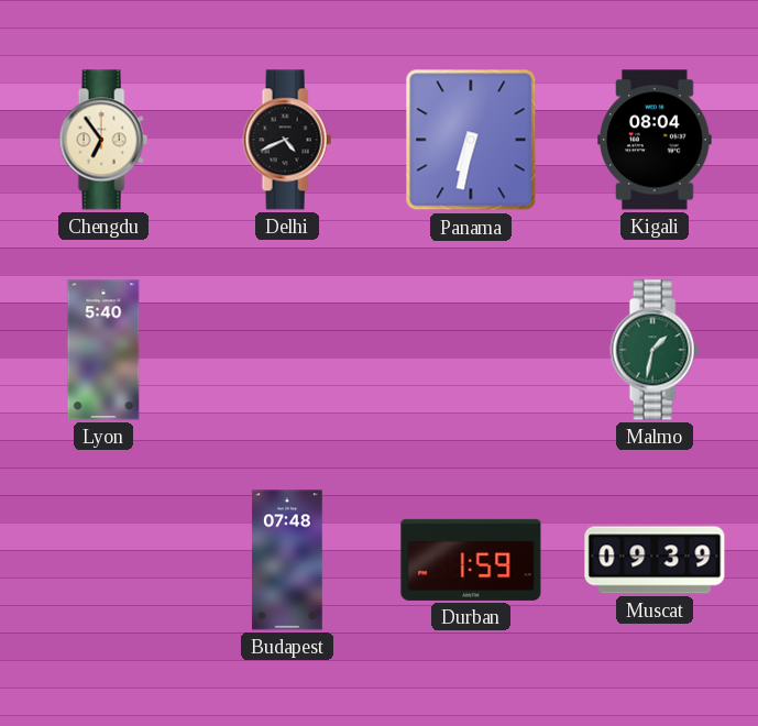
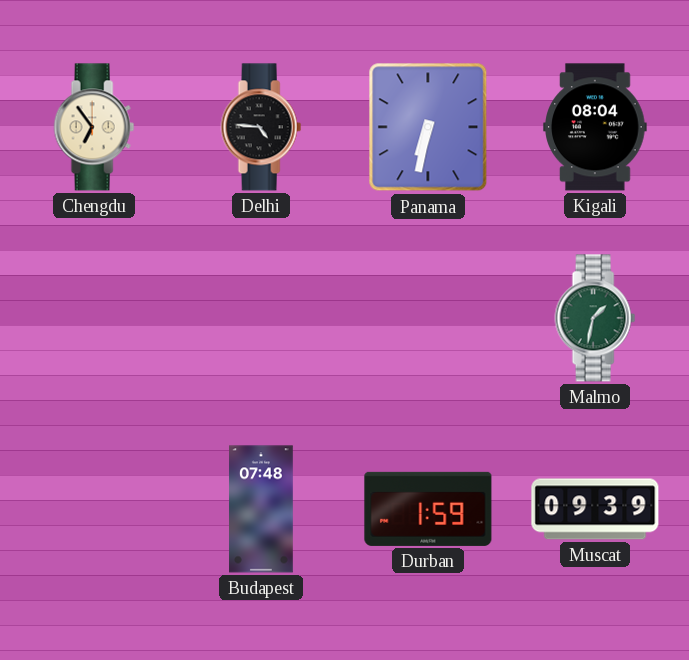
Delhi: 4:41 -> 4:46
Lyon: 5:40 -> none
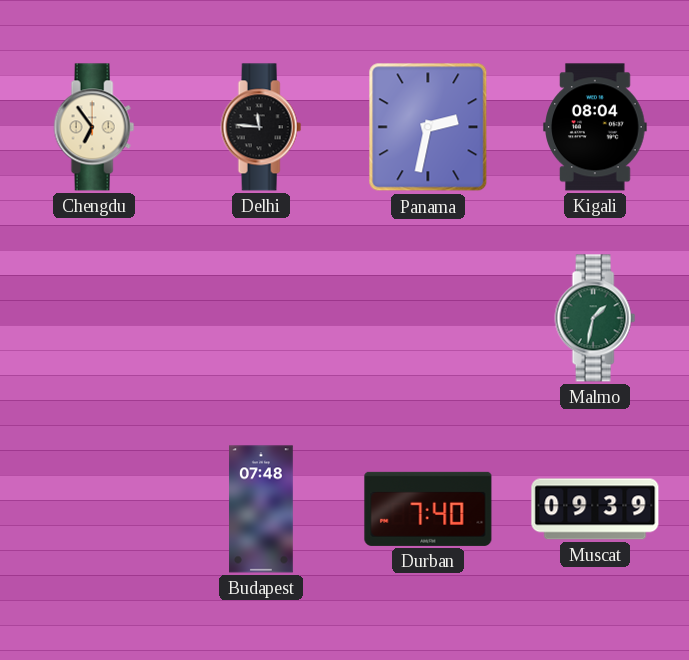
Delhi: 4:46 -> 11:46
Panama: 6:32 -> 2:32
Durban: 1:59 -> 7:40
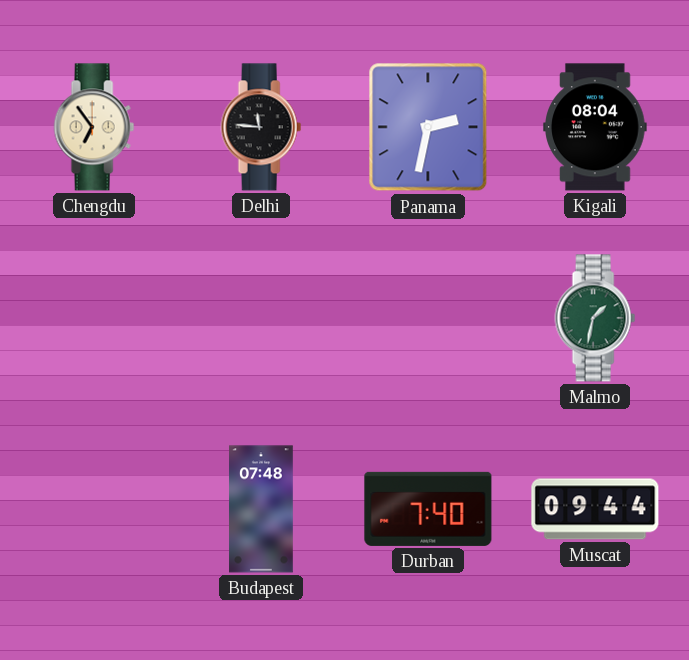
Muscat: 09:39 -> 09:44
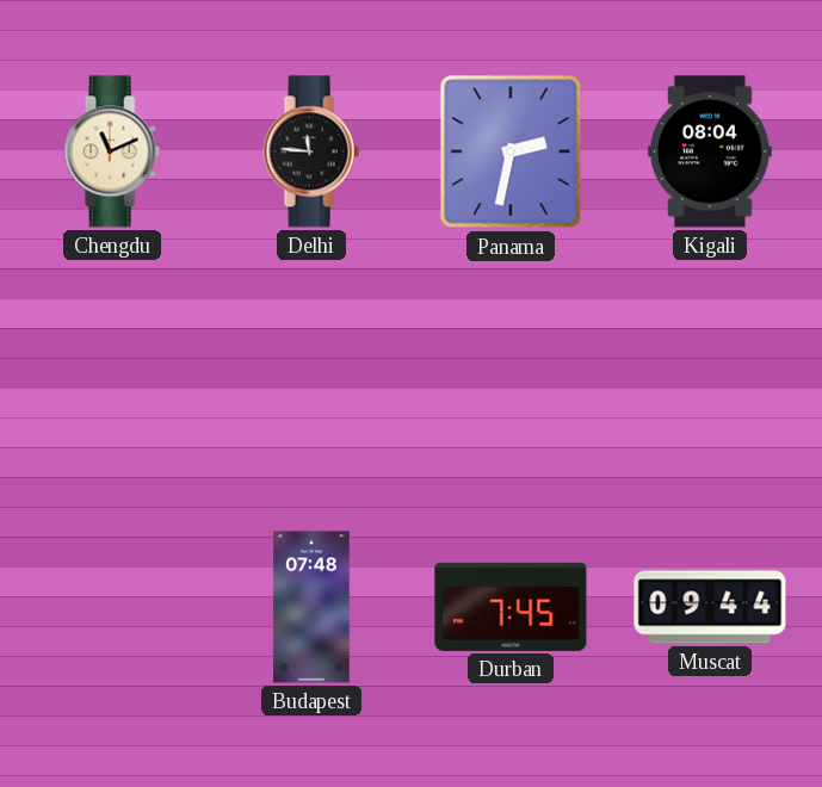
Chengdu: 6:54 -> 11:11
Malmo: 1:32 -> none
Durban: 7:40 -> 7:45
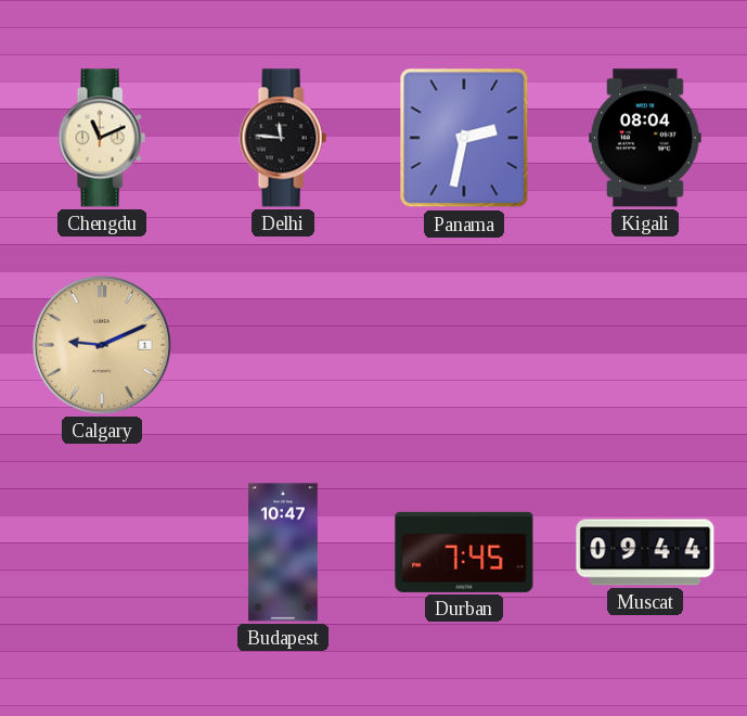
Calgary: none -> 9:11
Budapest: 07:48 -> 10:47
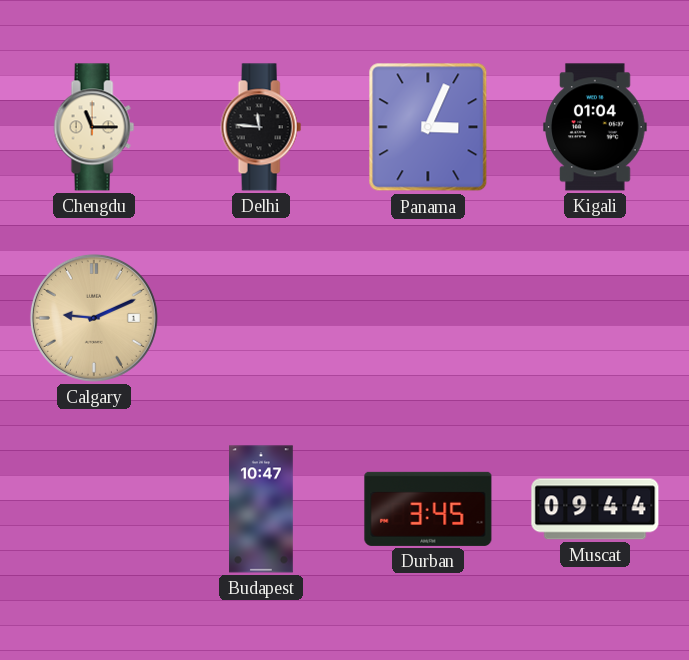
Chengdu: 11:11 -> 11:15
Panama: 2:32 -> 3:04
Kigali: 08:04 -> 01:04
Durban: 7:45 -> 3:45
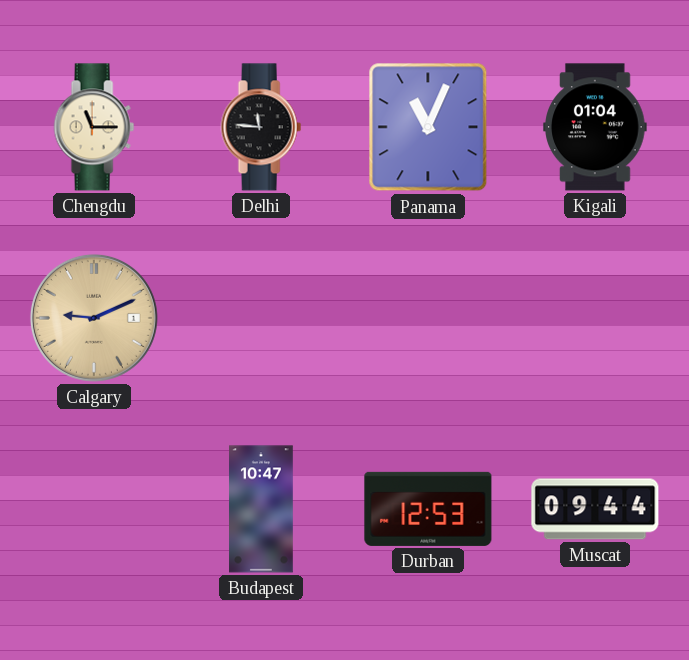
Panama: 3:04 -> 11:04
Durban: 3:45 -> 12:53
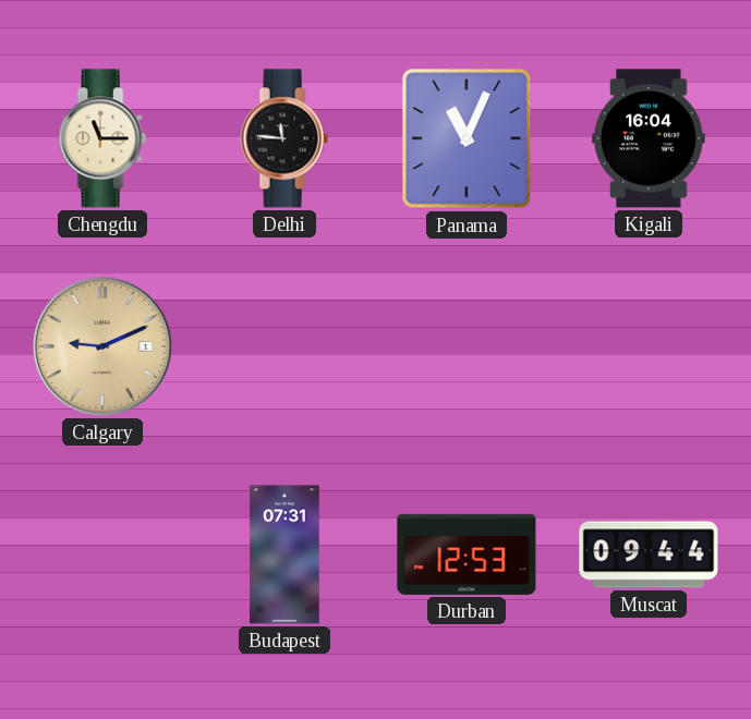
Kigali: 01:04 -> 16:04
Budapest: 10:47 -> 07:31
